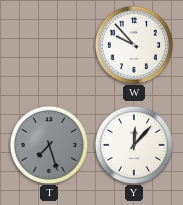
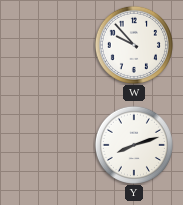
T: 7:27 -> none
Y: 12:07 -> 8:12
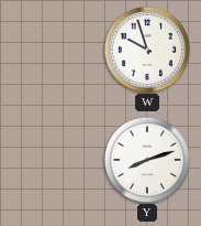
W: 9:53 -> 9:57
